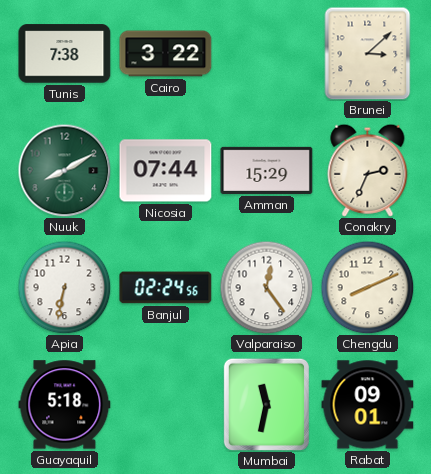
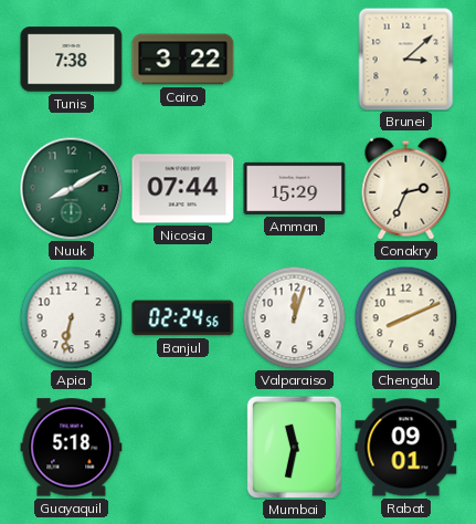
Valparaiso: 12:24 -> 12:03
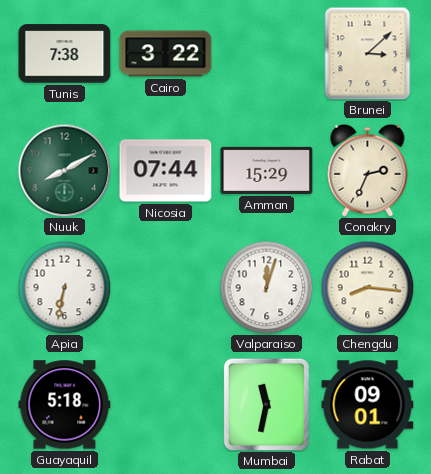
Banjul: 02:24 -> none
Chengdu: 8:11 -> 8:16
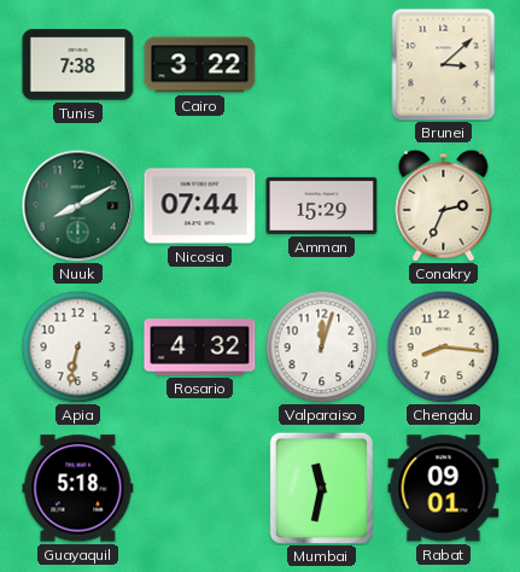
Rosario: none -> 4:32
